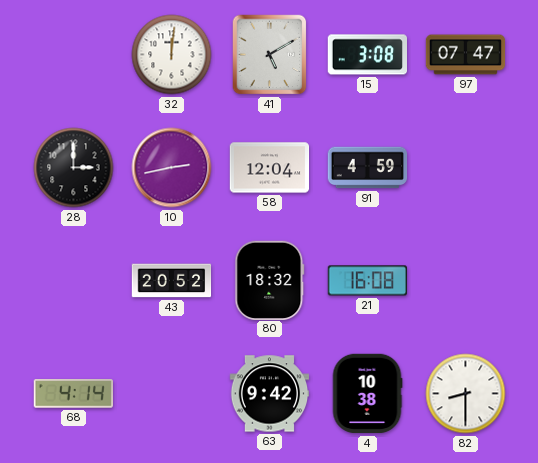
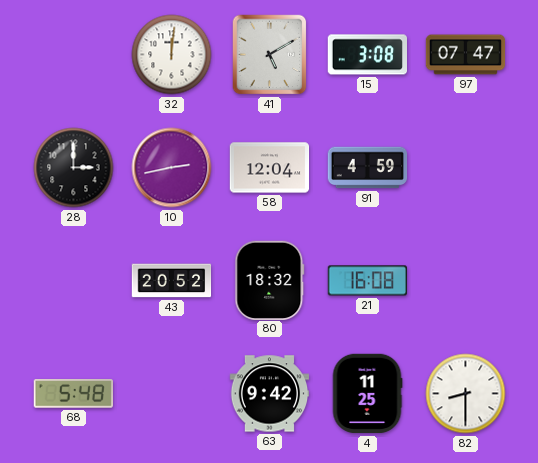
68: 4:14 -> 5:48
4: 10:38 -> 11:25
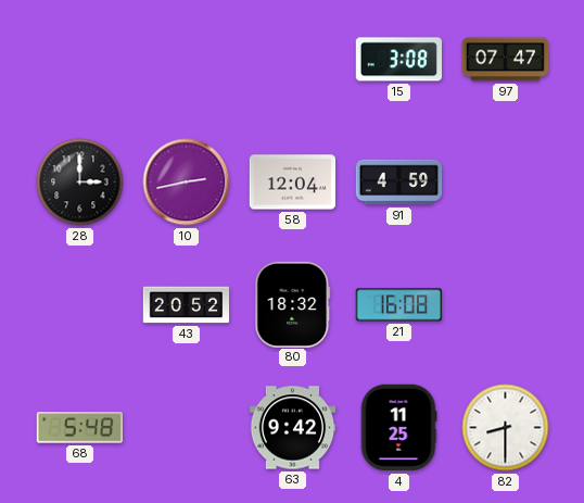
32: 12:01 -> none
41: 5:10 -> none
